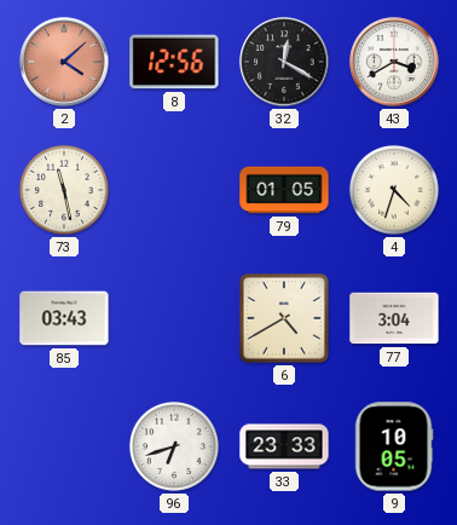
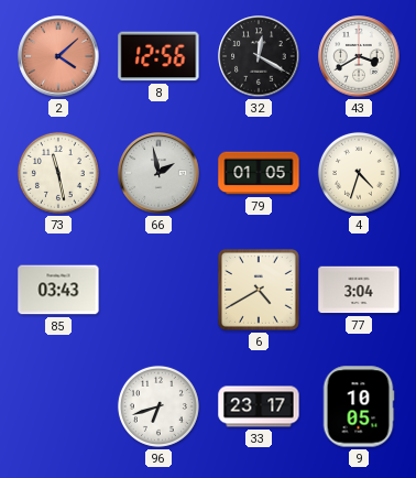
66: none -> 1:58
33: 23:33 -> 23:17
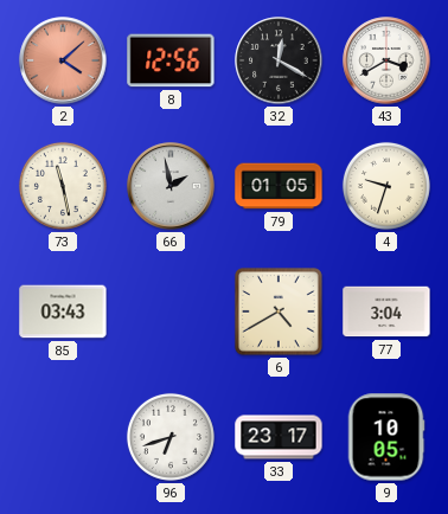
4: 4:33 -> 9:33
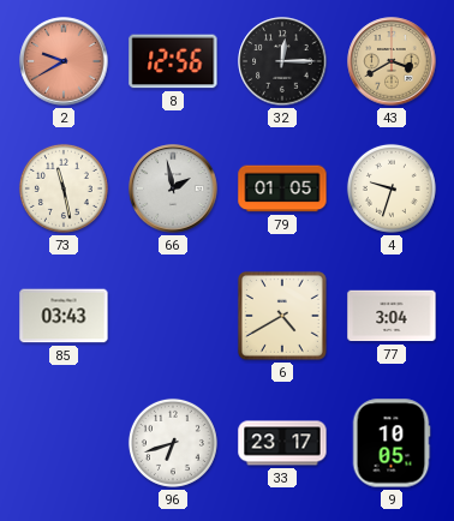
2: 4:08 -> 9:40
32: 12:20 -> 12:15
43 dial: white -> champagne
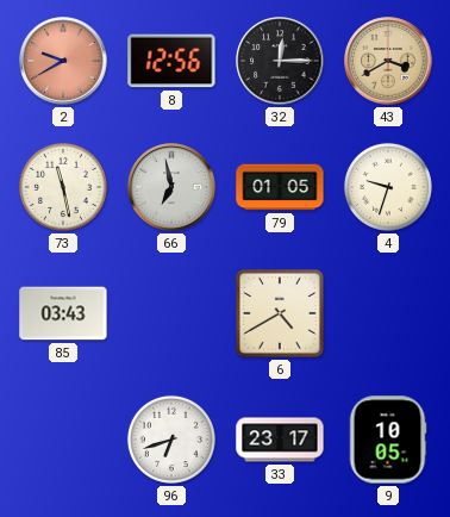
66: 1:58 -> 6:58
77: 3:04 -> none
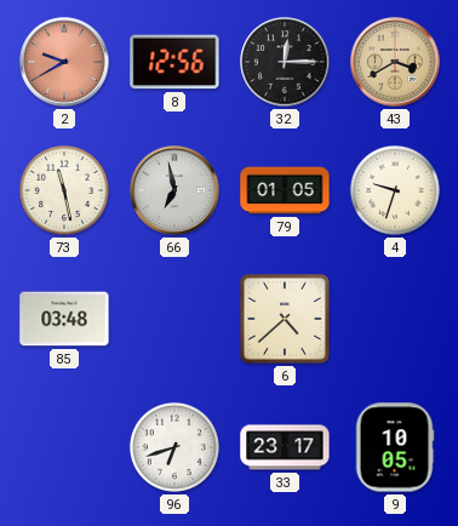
85: 03:43 -> 03:48
6: 4:40 -> 4:38
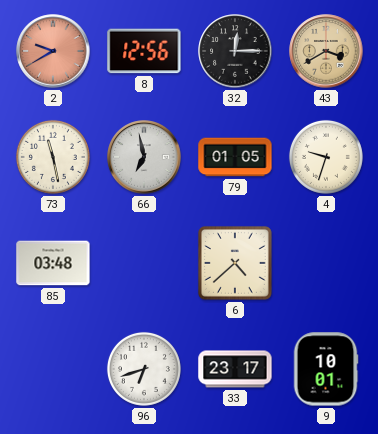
9: 10:05 -> 10:01
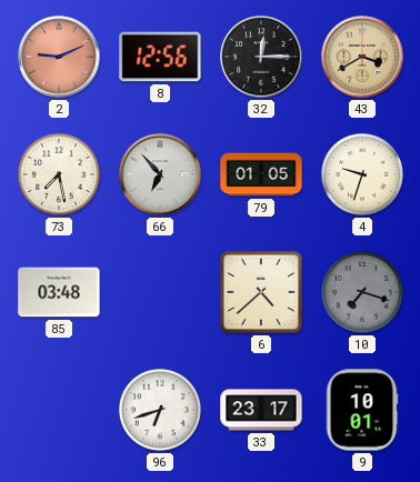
2: 9:40 -> 9:11
73: 11:28 -> 7:28
66: 6:58 -> 6:53
10: none -> 7:18
